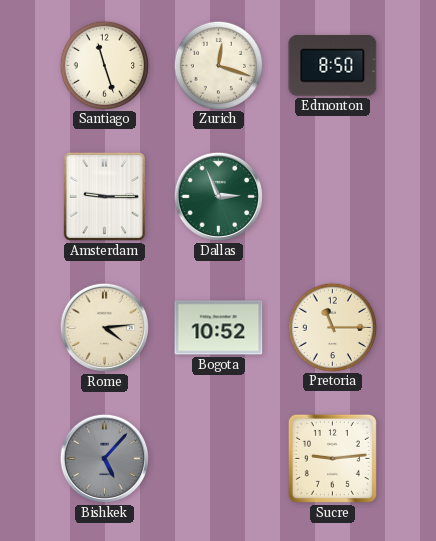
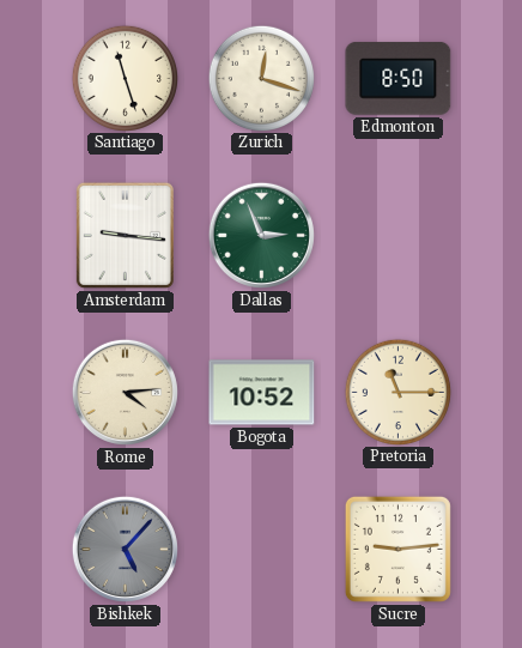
Amsterdam: 9:15 -> 9:16
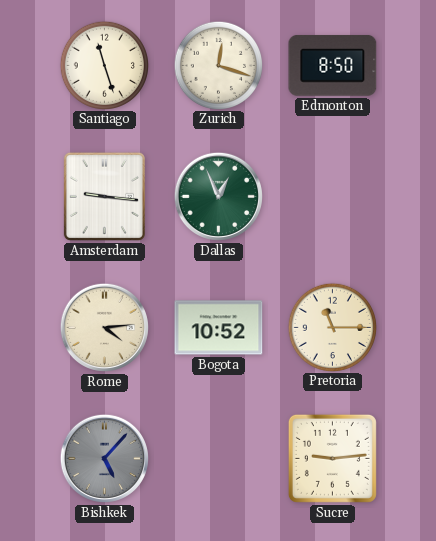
Dallas: 2:56 -> 12:56
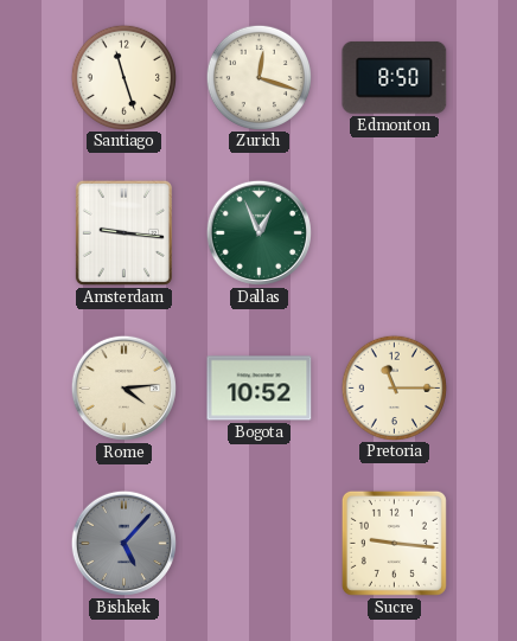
Sucre: 9:14 -> 9:16
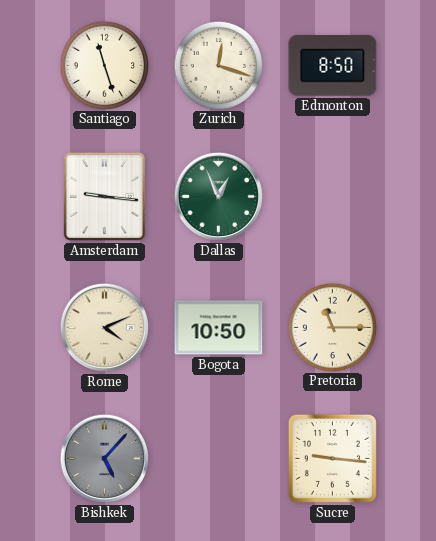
Rome: 4:14 -> 4:11
Bogota: 10:52 -> 10:50
